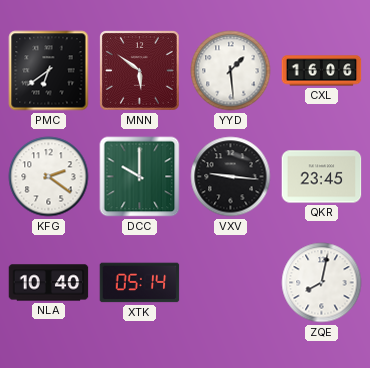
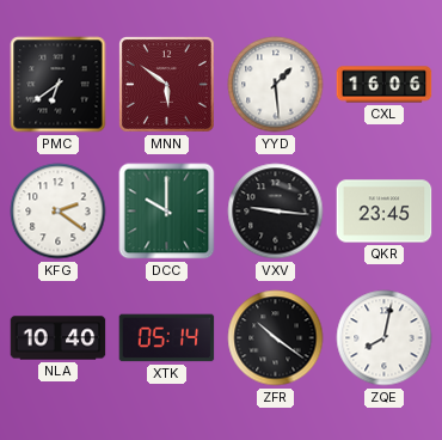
ZFR: none -> 10:21
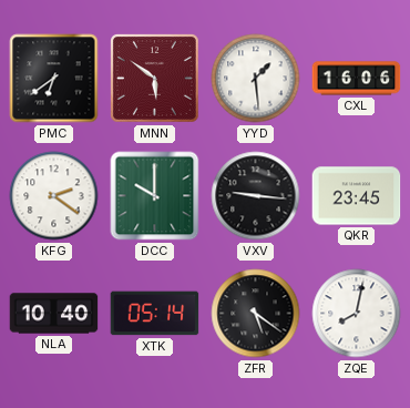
ZFR: 10:21 -> 5:21
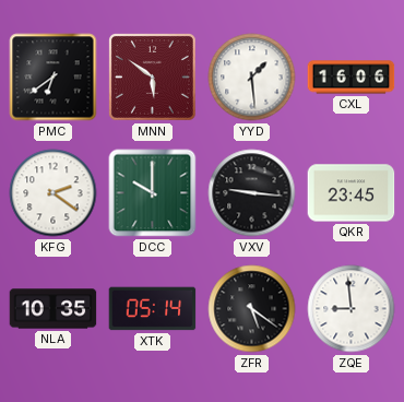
NLA: 10:40 -> 10:35
ZQE: 8:02 -> 8:59
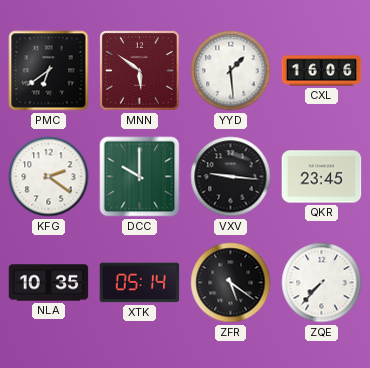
ZQE: 8:59 -> 7:37
